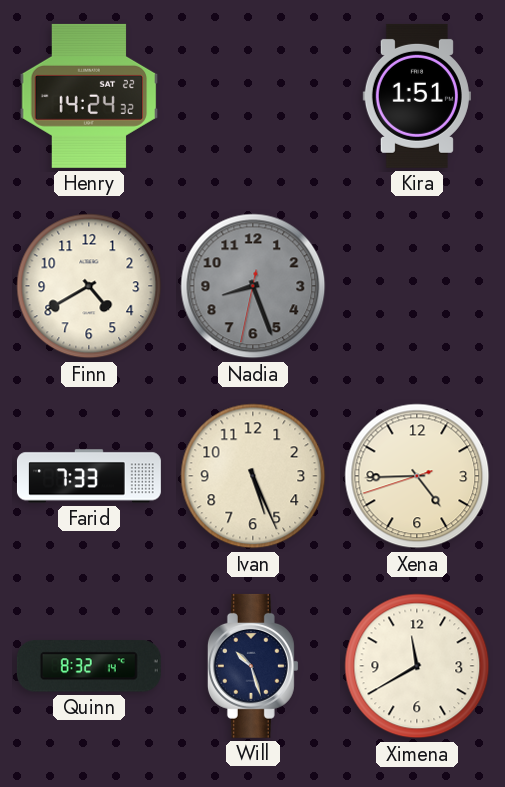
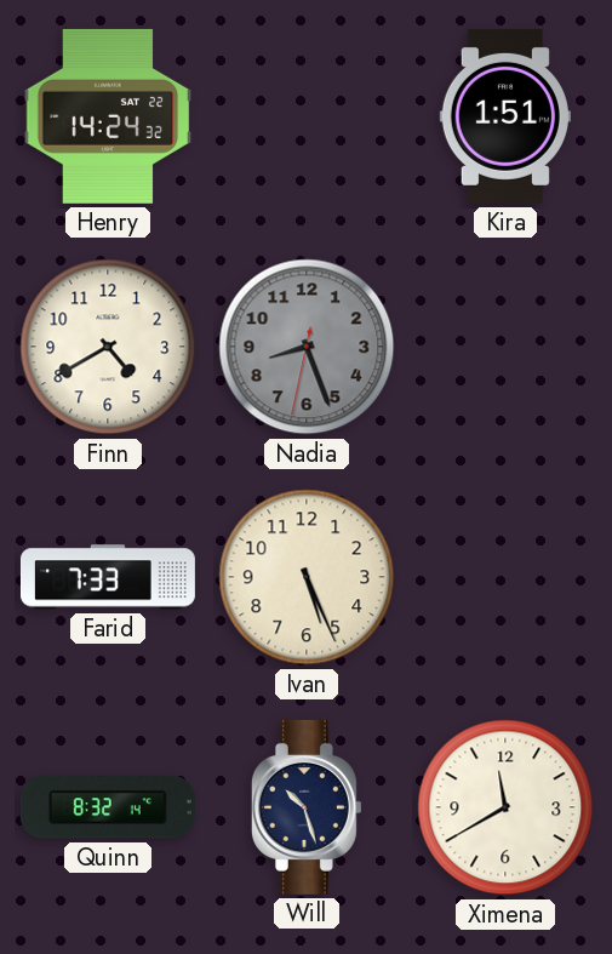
Xena: 4:44 -> none
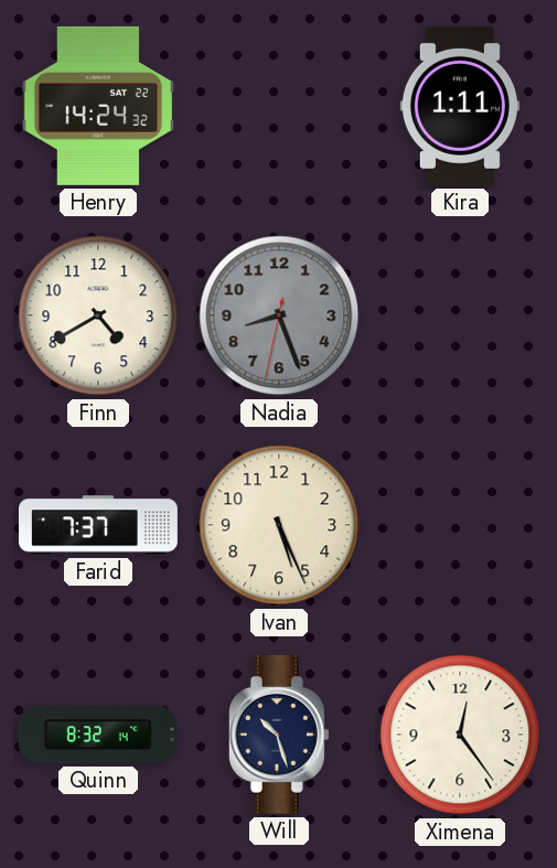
Kira: 1:51 -> 1:11
Farid: 7:33 -> 7:37
Ximena: 11:40 -> 12:24
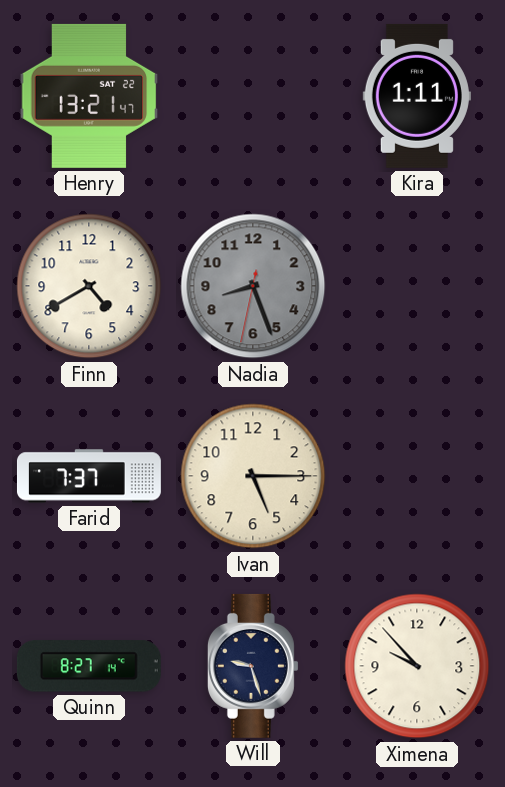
Henry: 14:24 -> 13:21
Ivan: 5:26 -> 5:15
Quinn: 8:32 -> 8:27
Will: 10:27 -> 9:27
Ximena: 12:24 -> 9:53
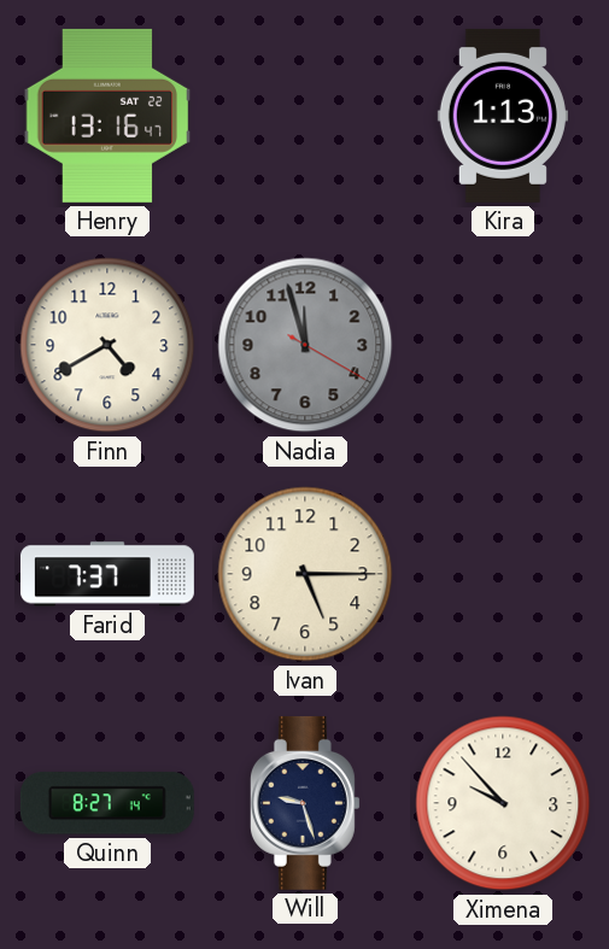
Henry: 13:21 -> 13:16
Kira: 1:11 -> 1:13
Nadia: 8:26 -> 11:57
